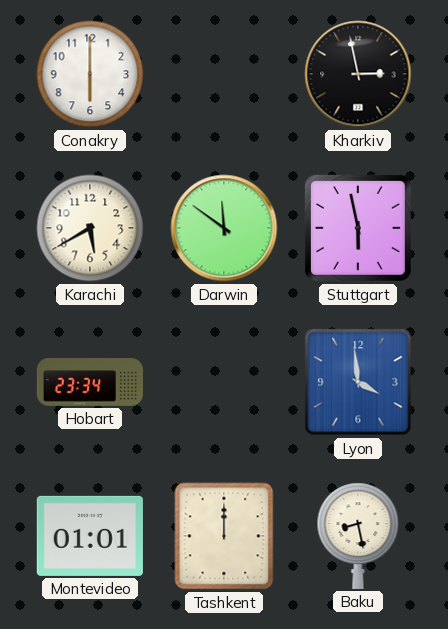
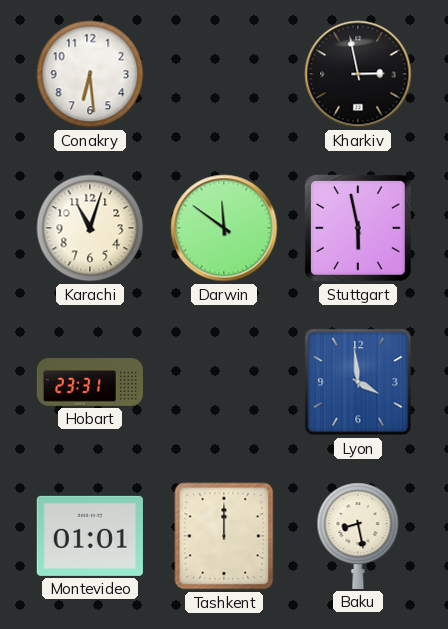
Conakry: 6:00 -> 6:29
Karachi: 5:40 -> 11:03
Hobart: 23:34 -> 23:31
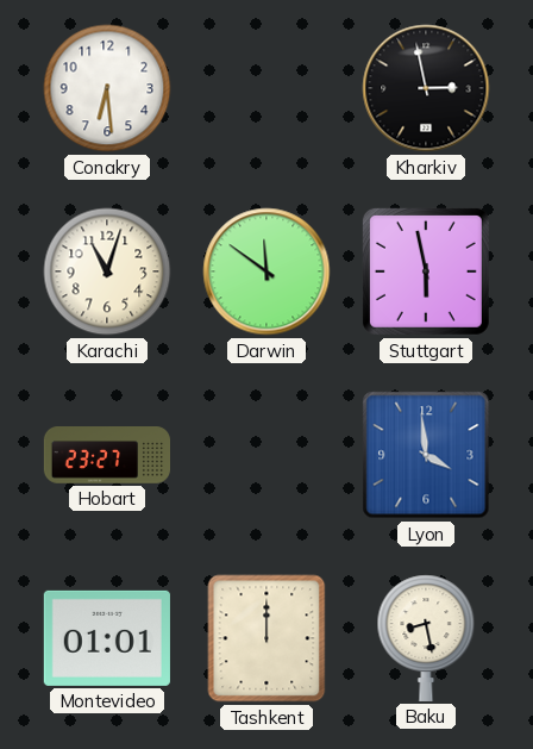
Hobart: 23:31 -> 23:27
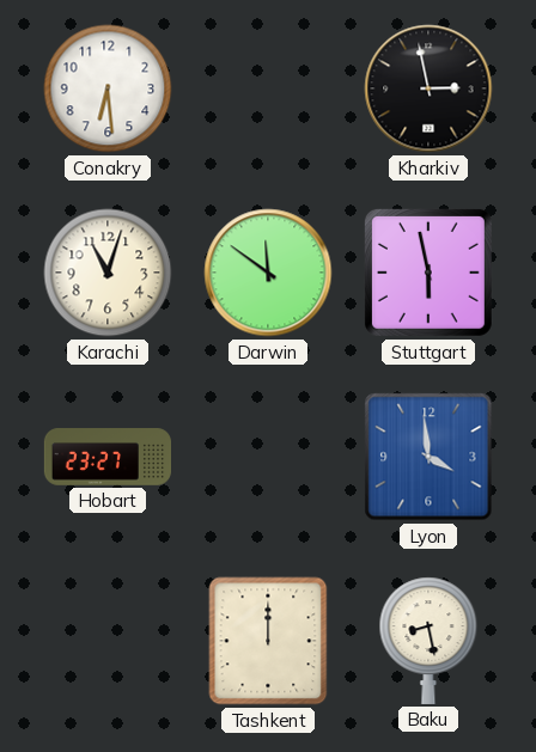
Montevideo: 01:01 -> none
